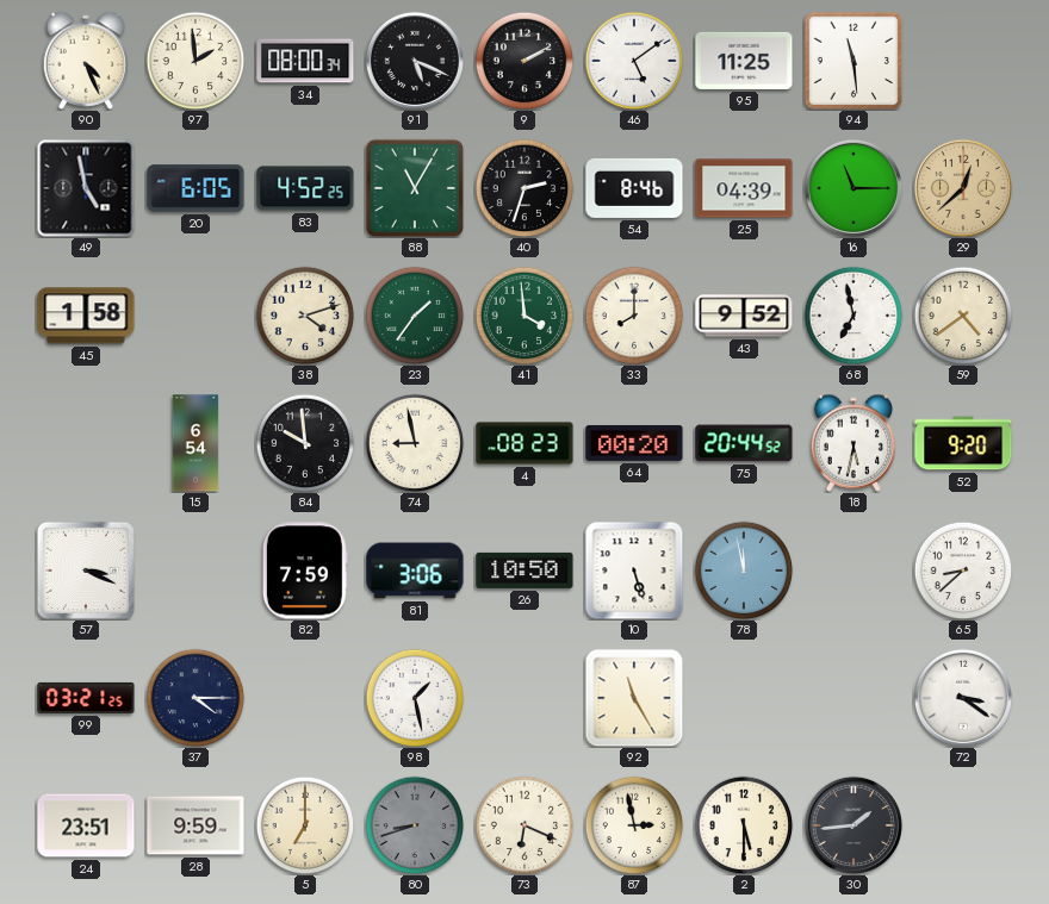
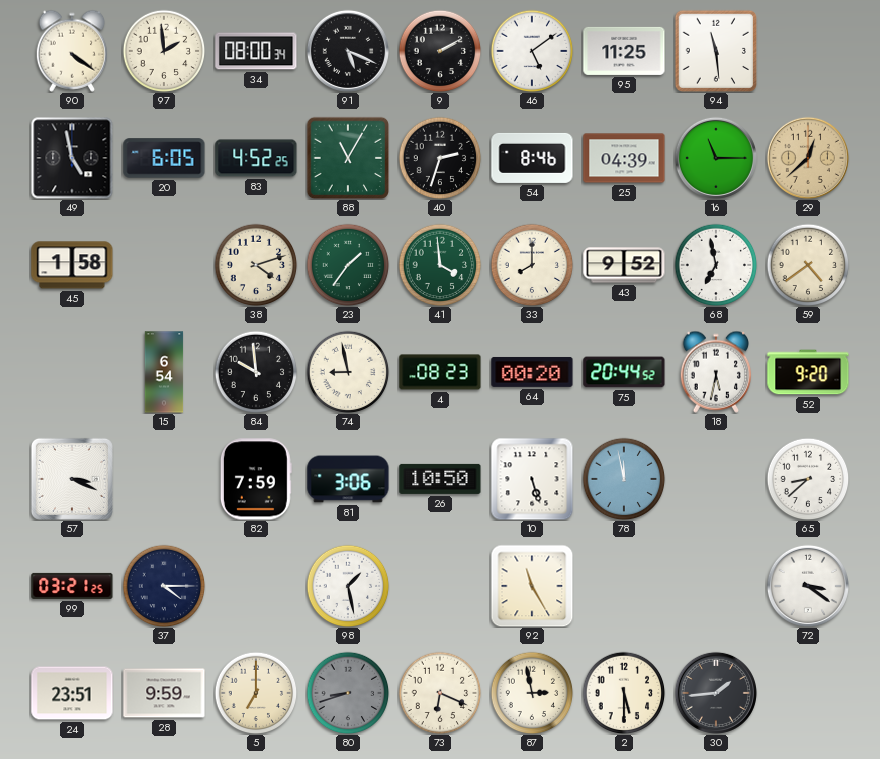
90: 4:26 -> 4:21
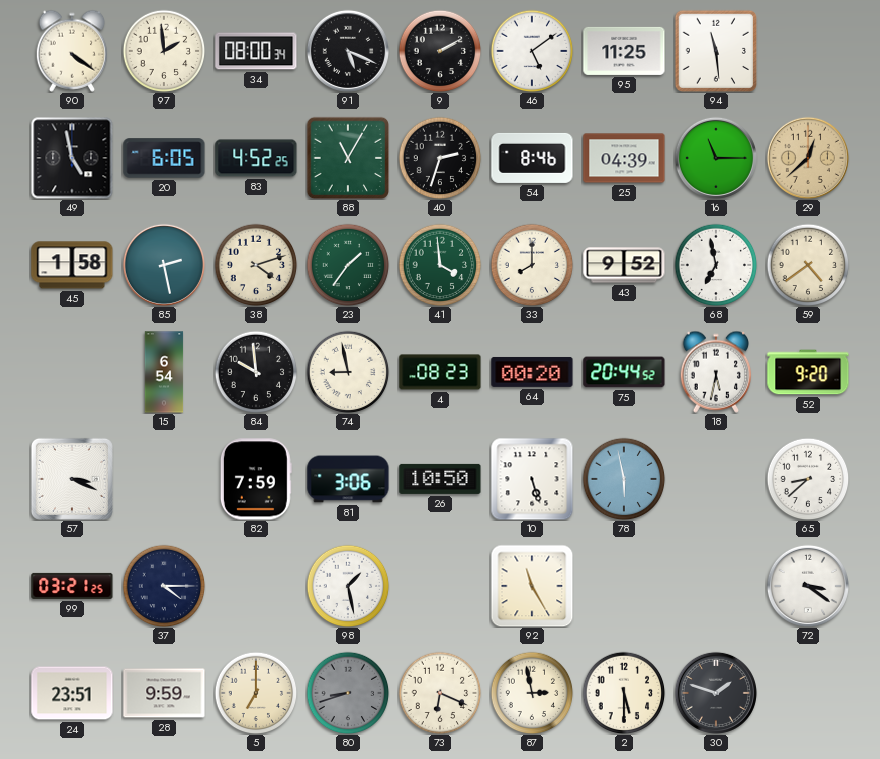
85: none -> 2:28
78: 11:58 -> 5:58
30: 1:44 -> 1:48
